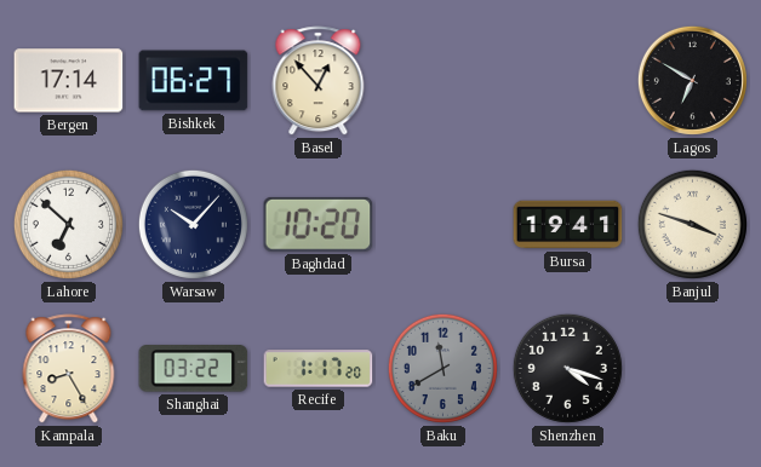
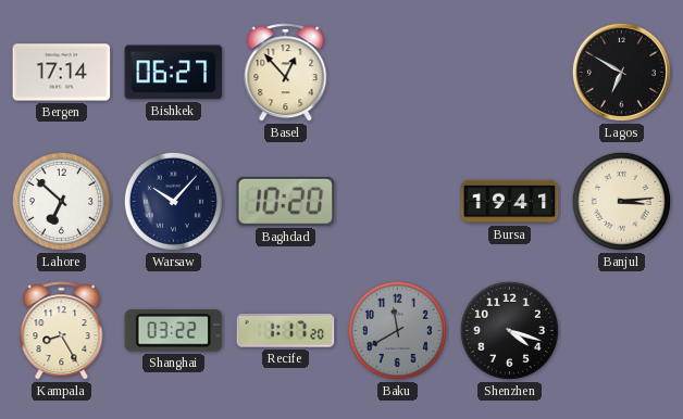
Banjul: 3:48 -> 3:14
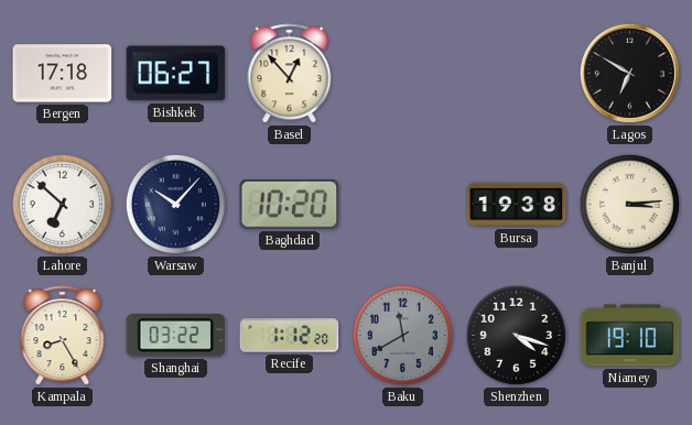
Bergen: 17:14 -> 17:18
Bursa: 19:41 -> 19:38
Recife: 1:17 -> 1:12
Niamey: none -> 19:10
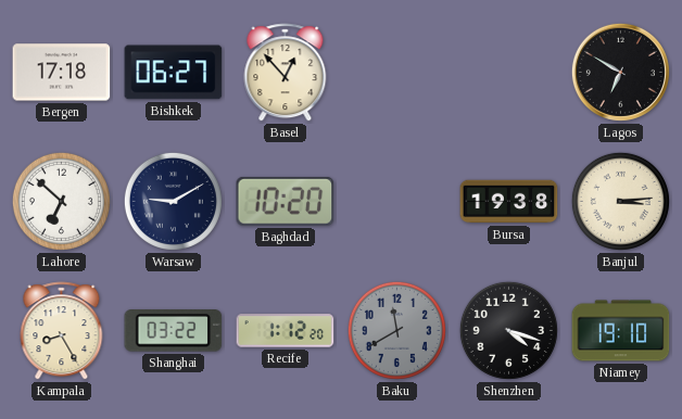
Warsaw: 10:07 -> 9:10
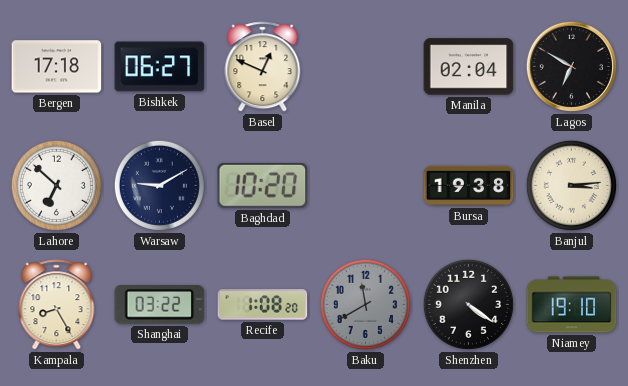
Basel: 12:53 -> 12:49
Manila: none -> 02:04
Recife: 1:12 -> 1:08
Shenzhen: 4:18 -> 4:21
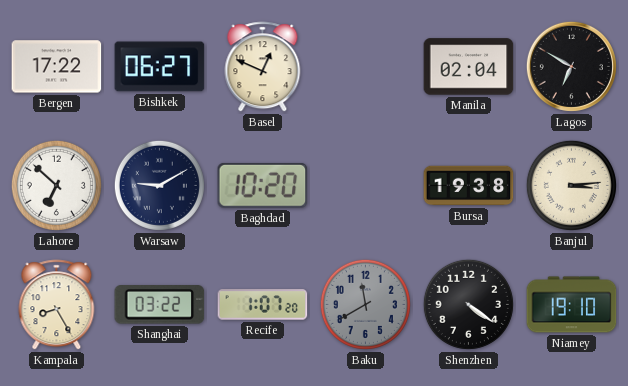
Bergen: 17:18 -> 17:22
Recife: 1:08 -> 1:07
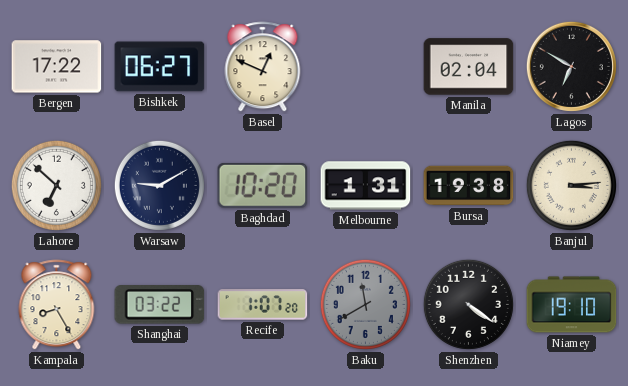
Melbourne: none -> 1:31
